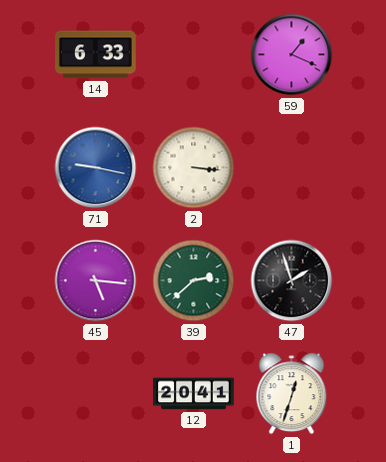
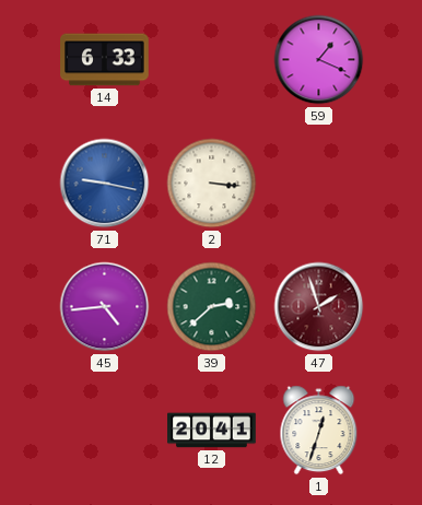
45: 5:16 -> 4:44
47 dial: black -> burgundy
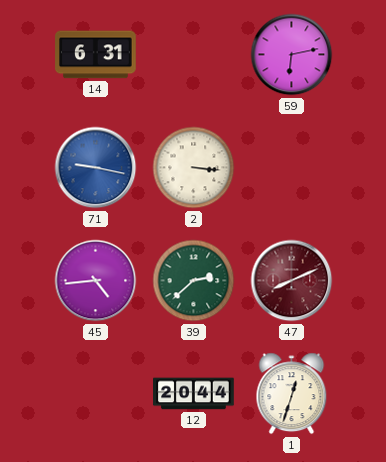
14: 6:33 -> 6:31
59: 1:19 -> 6:13
47: 1:57 -> 8:11
12: 20:41 -> 20:44
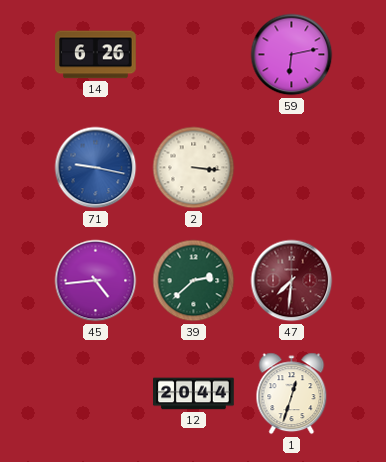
14: 6:31 -> 6:26
47: 8:11 -> 7:31
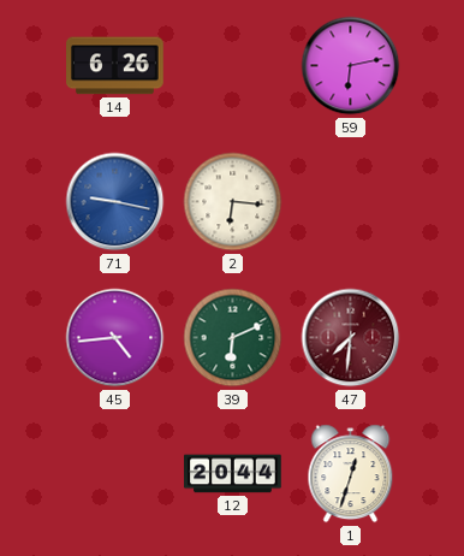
2: 3:16 -> 6:16
39: 2:38 -> 6:11
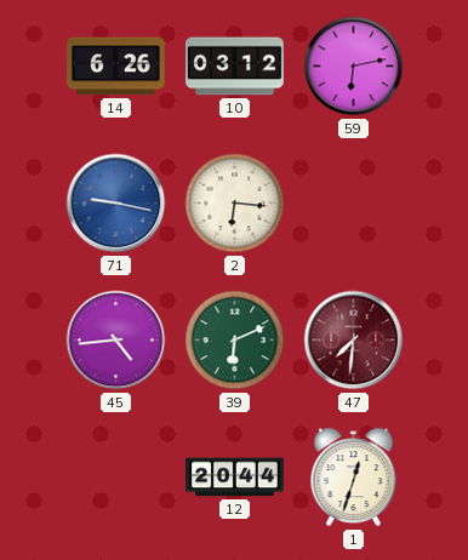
10: none -> 03:12
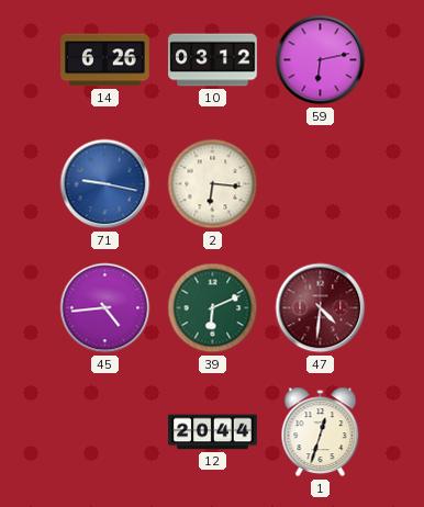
47: 7:31 -> 4:31
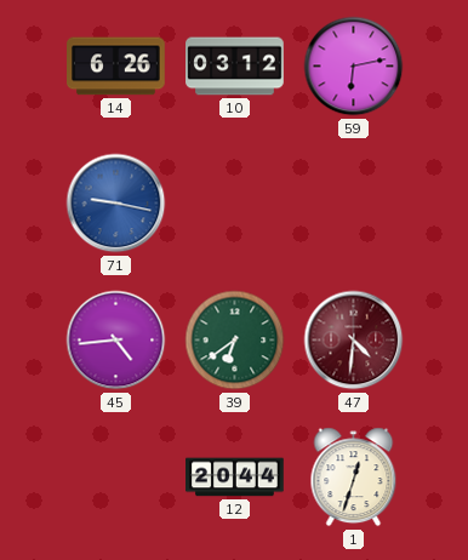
2: 6:16 -> none
39: 6:11 -> 6:39
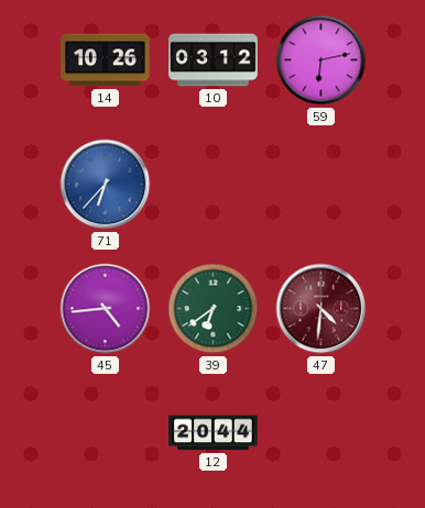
14: 6:26 -> 10:26
71: 9:17 -> 6:37
1: 12:33 -> none
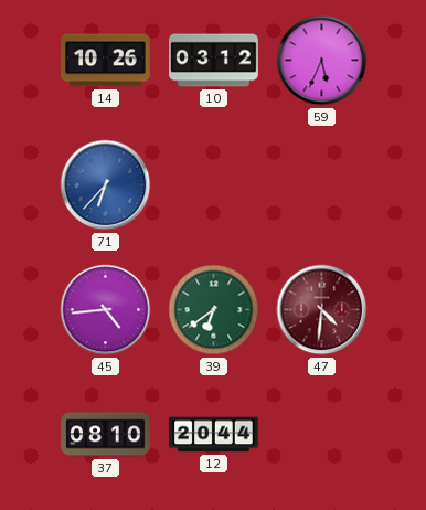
59: 6:13 -> 5:34
37: none -> 08:10
